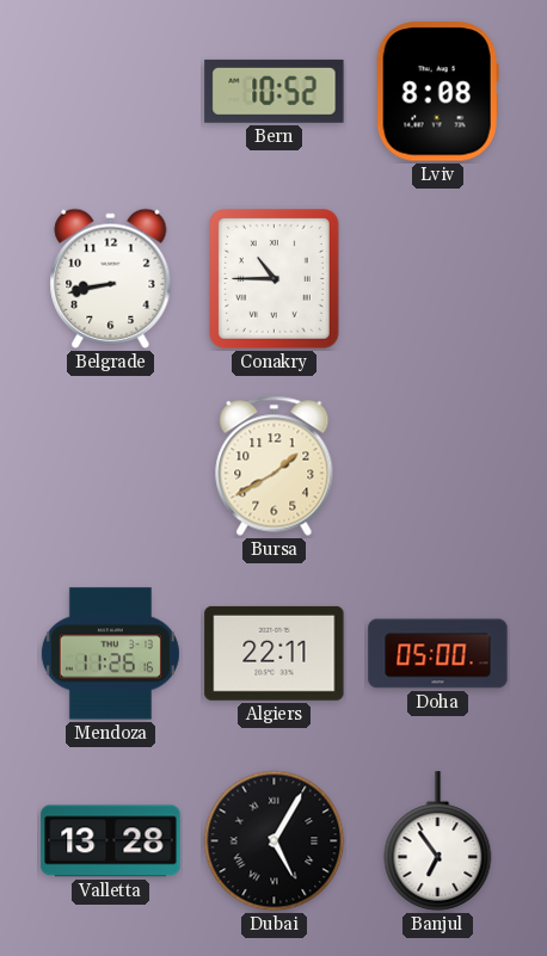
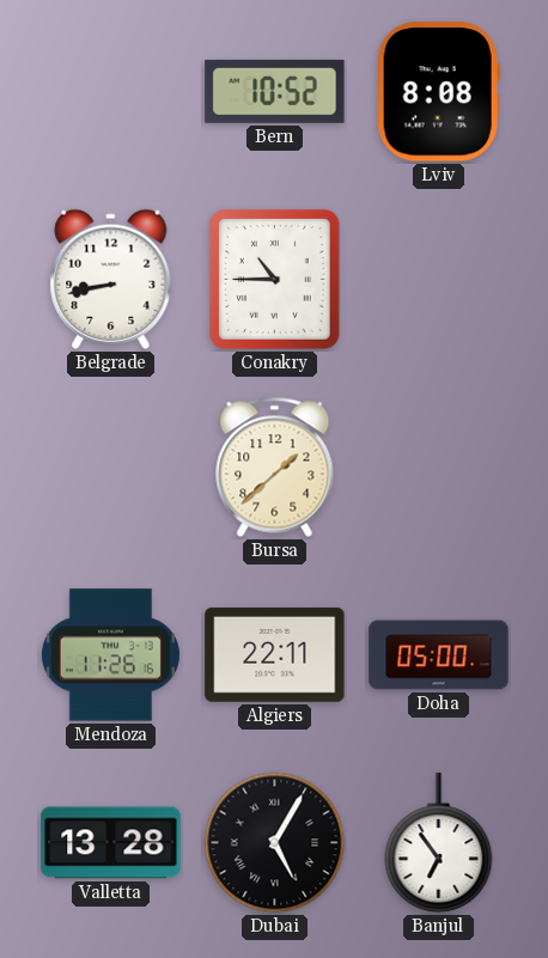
Bursa: 1:40 -> 1:38
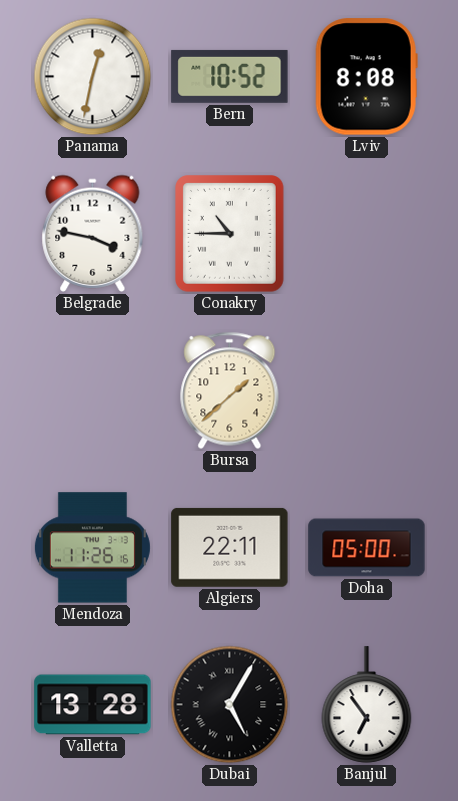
Panama: none -> 12:32
Belgrade: 8:43 -> 3:47
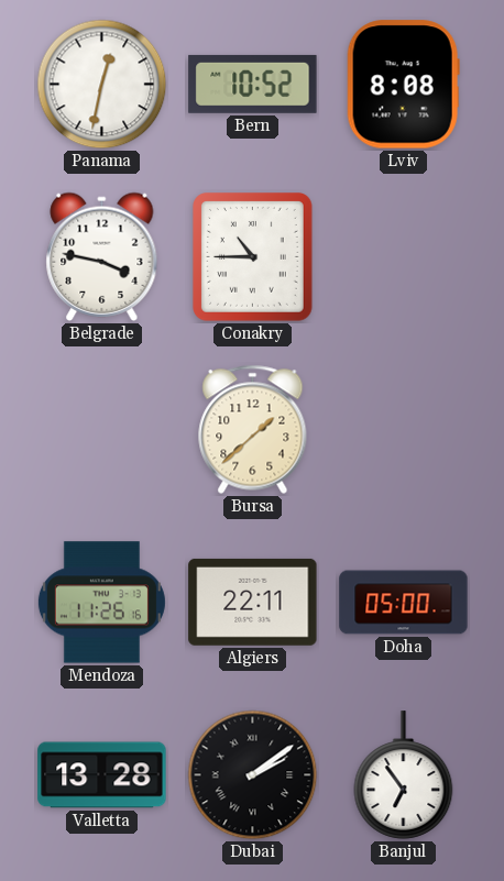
Dubai: 5:05 -> 2:09
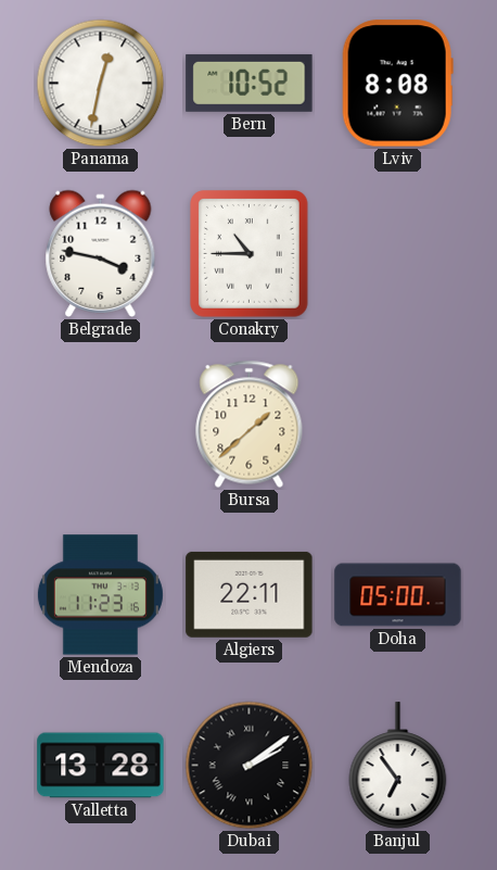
Mendoza: 11:26 -> 11:23
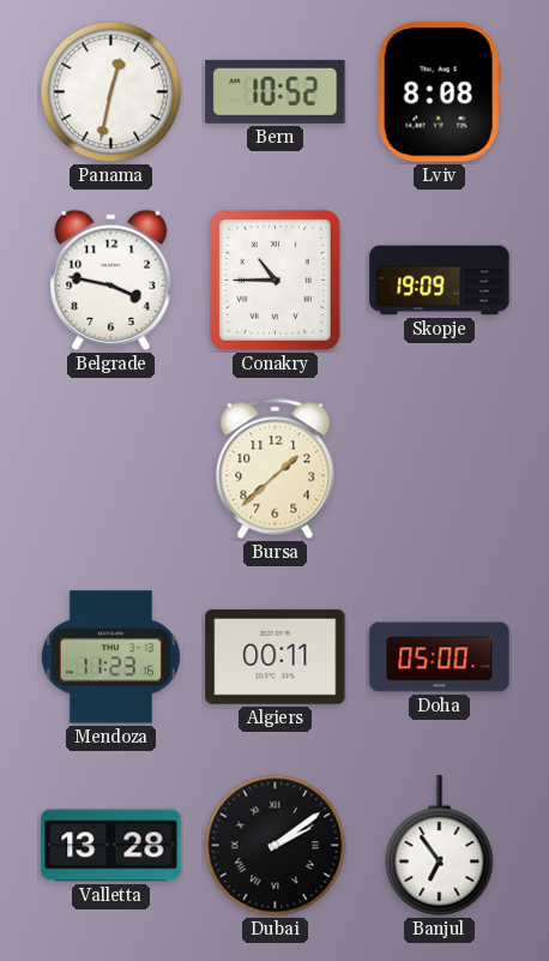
Skopje: none -> 19:09
Algiers: 22:11 -> 00:11
